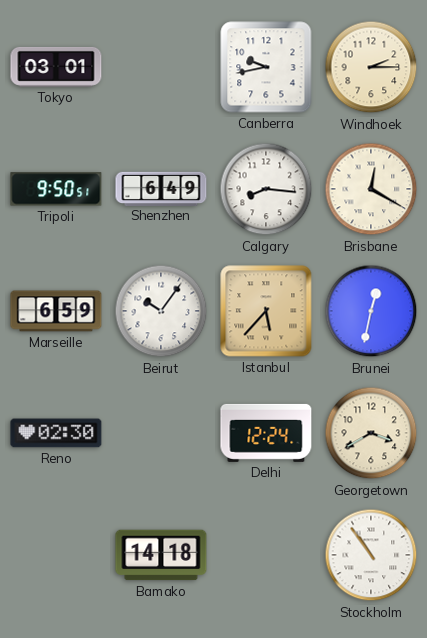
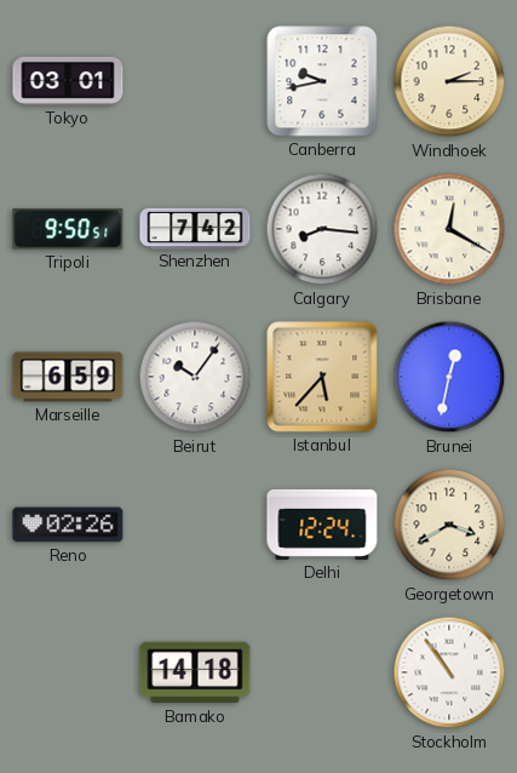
Shenzhen: 6:49 -> 7:42
Reno: 02:30 -> 02:26
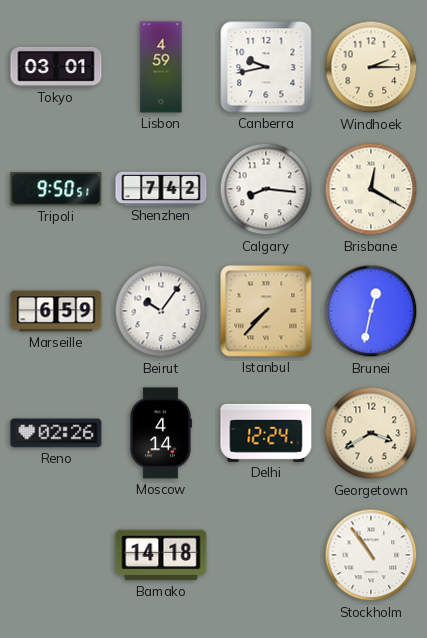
Lisbon: none -> 4:59
Istanbul: 5:37 -> 7:37
Moscow: none -> 4:14
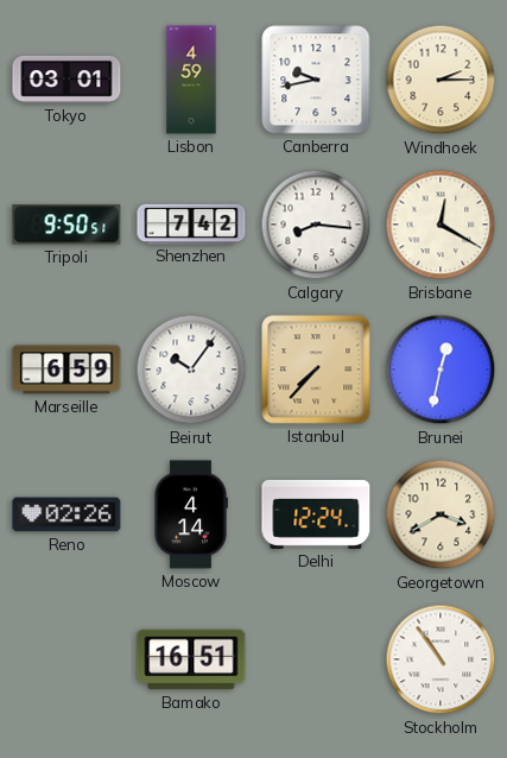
Bamako: 14:18 -> 16:51
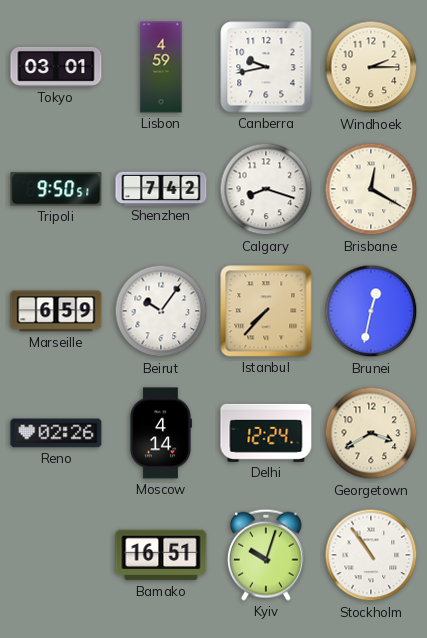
Calgary: 8:16 -> 8:18
Kyiv: none -> 10:03
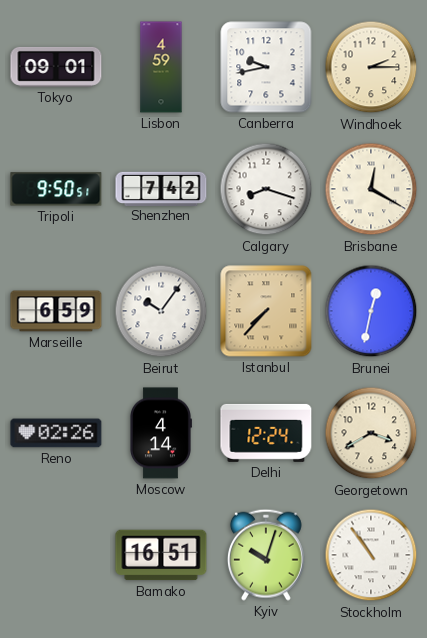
Tokyo: 03:01 -> 09:01
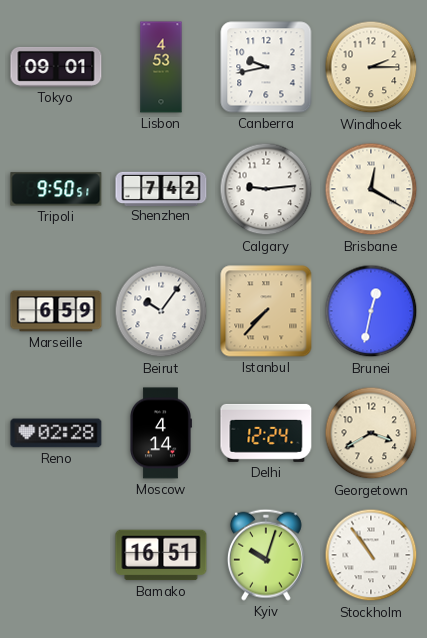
Lisbon: 4:59 -> 4:53
Calgary: 8:18 -> 9:14
Reno: 02:26 -> 02:28
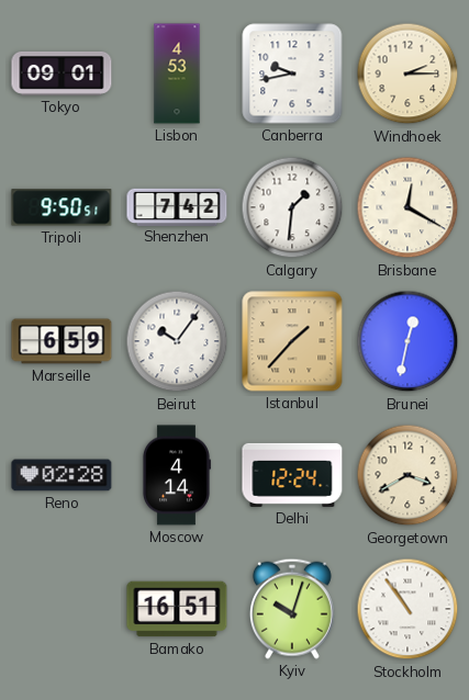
Calgary: 9:14 -> 1:31
Istanbul: 7:37 -> 1:37
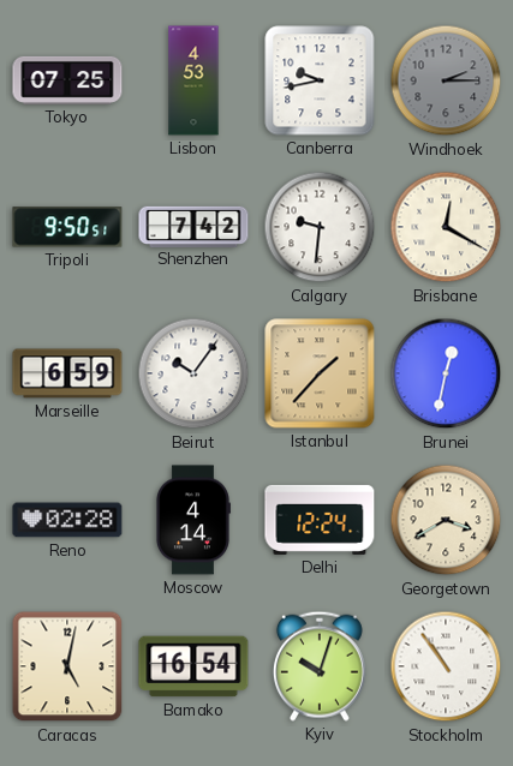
Tokyo: 09:01 -> 07:25
Windhoek dial: cream -> grey
Calgary: 1:31 -> 9:31
Caracas: none -> 5:02
Bamako: 16:51 -> 16:54
